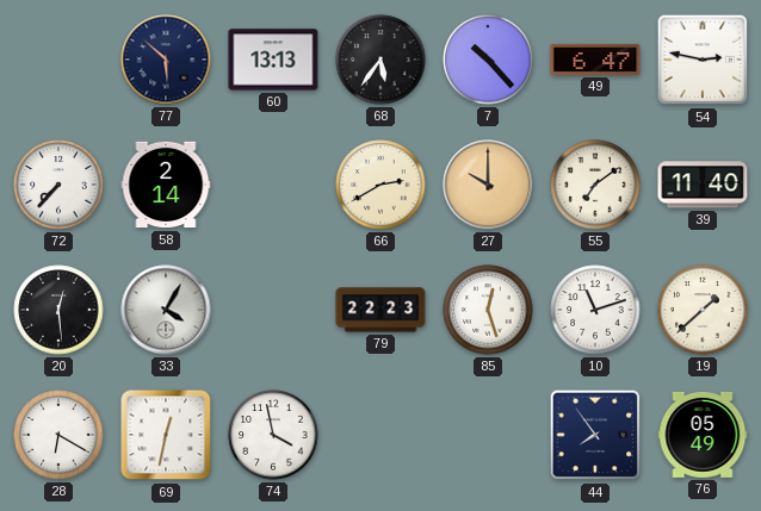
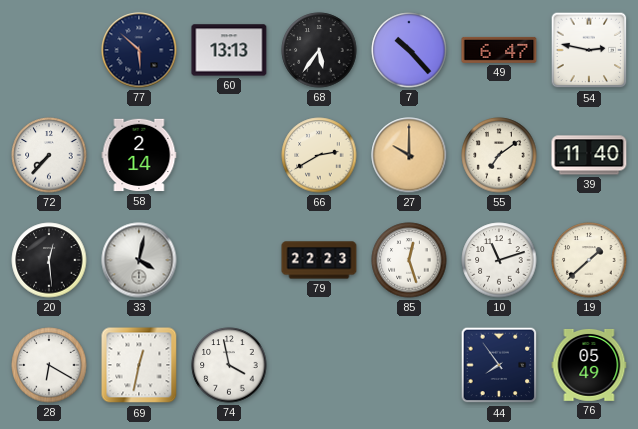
33: 4:05 -> 4:02
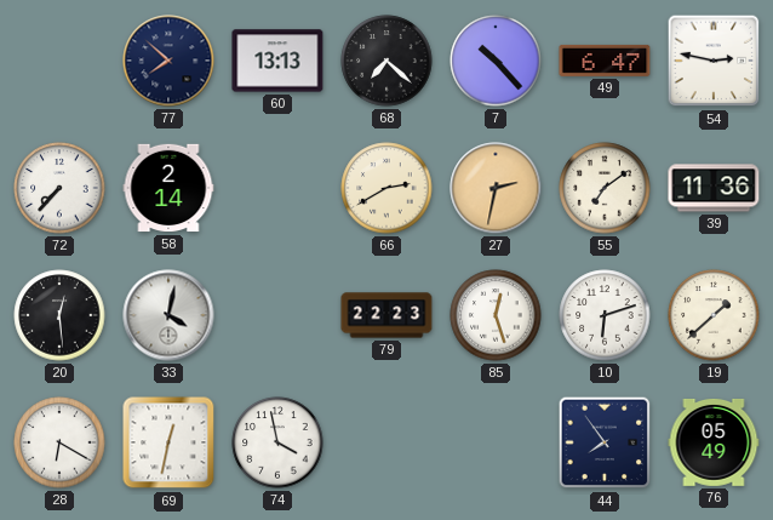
77: 5:52 -> 7:52
68: 5:36 -> 7:22
27: 10:00 -> 2:32
39: 11:40 -> 11:36
10: 11:12 -> 6:12
